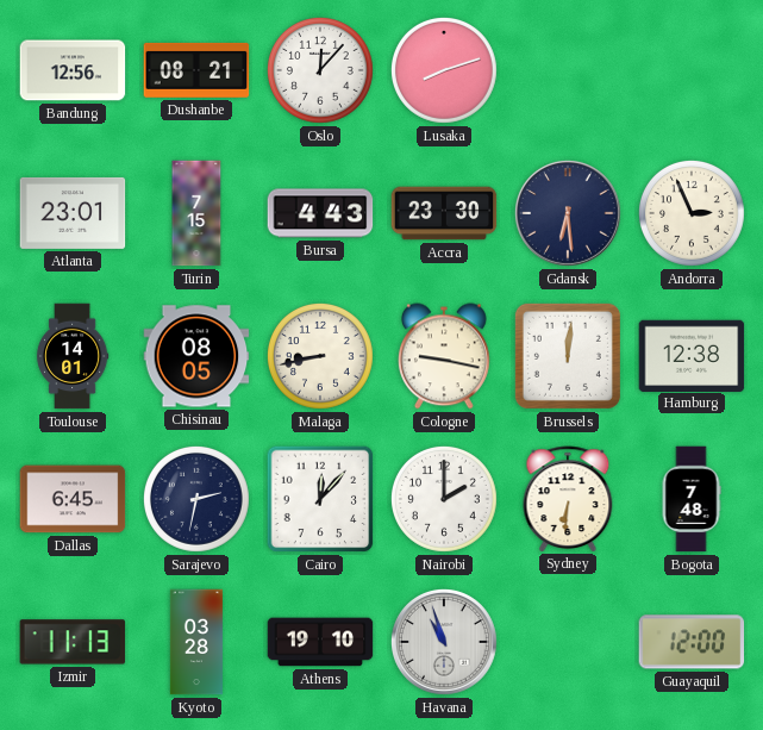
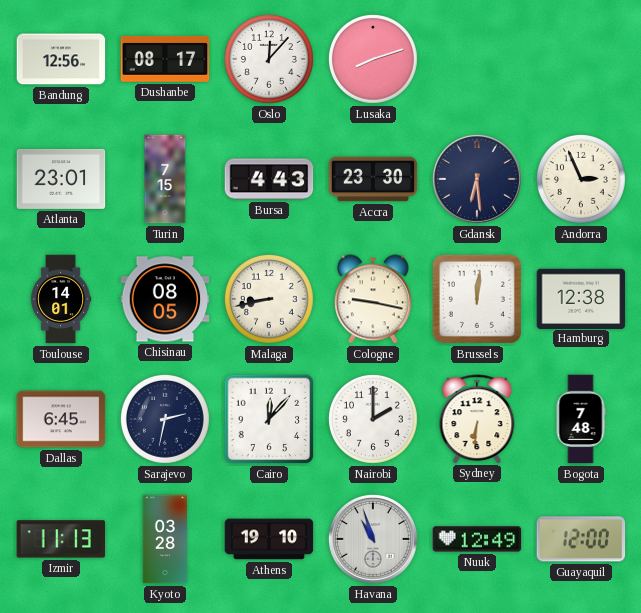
Dushanbe: 08:21 -> 08:17
Nuuk: none -> 12:49
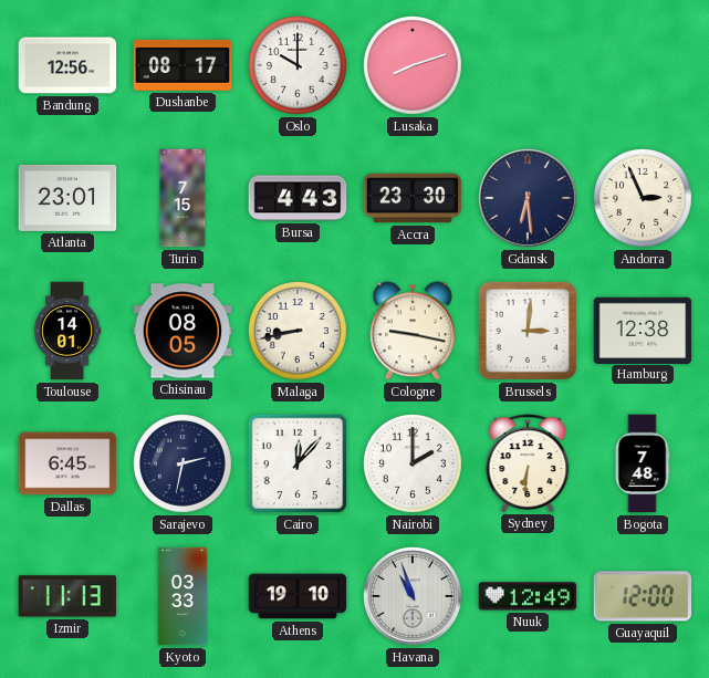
Oslo: 12:07 -> 10:00
Brussels: 12:01 -> 3:01
Kyoto: 03:28 -> 03:33
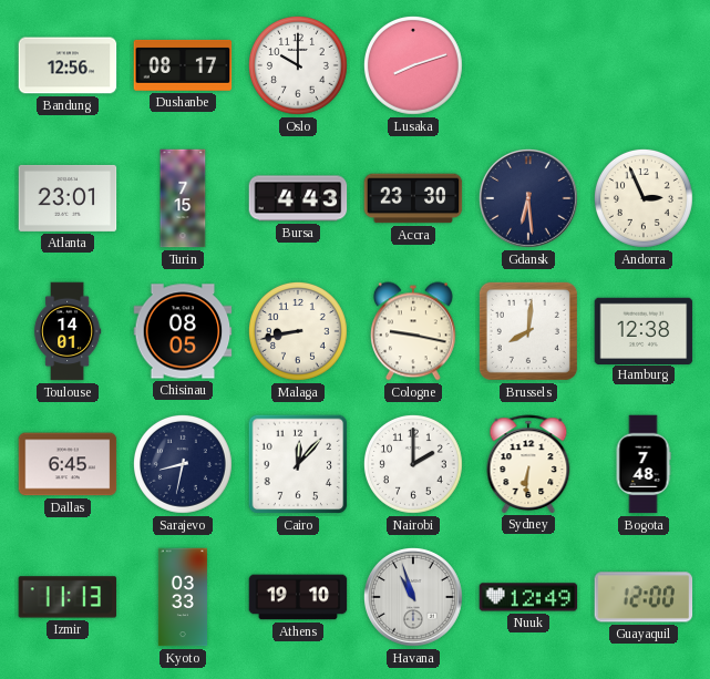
Brussels: 3:01 -> 8:01
Sarajevo: 2:32 -> 8:32
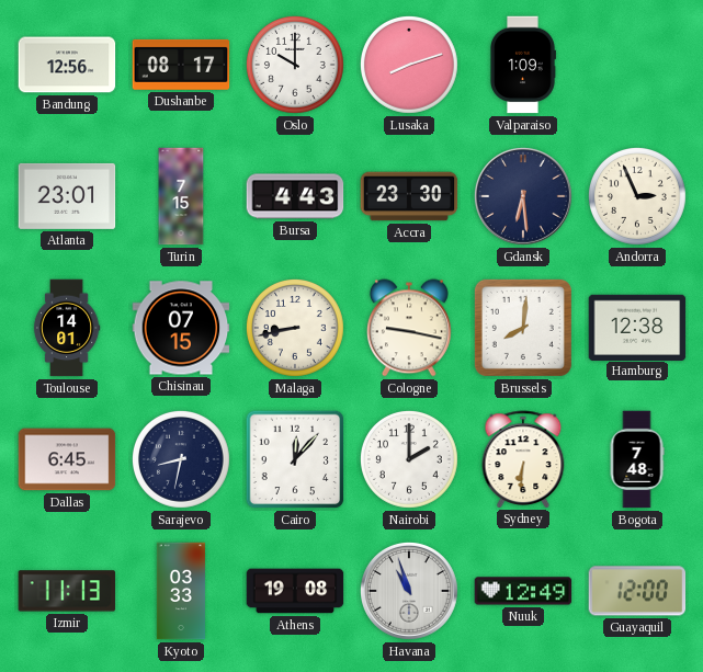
Valparaiso: none -> 1:09
Chisinau: 08:05 -> 07:15
Athens: 19:10 -> 19:08
